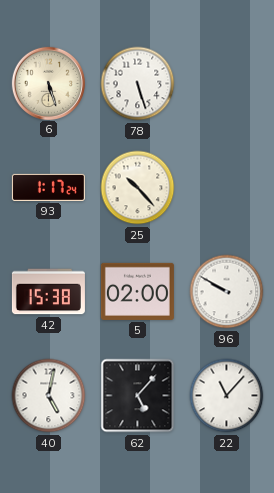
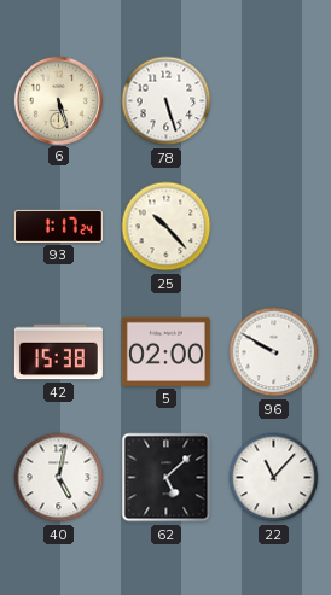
62: 5:07 -> 5:08
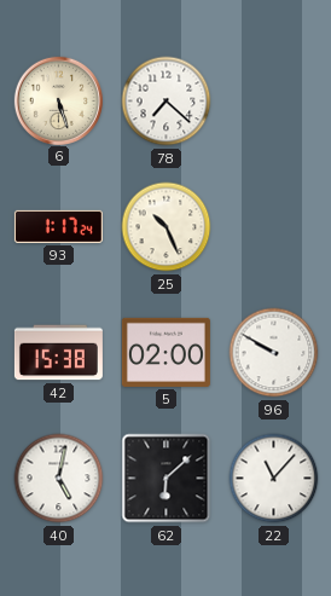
78: 5:27 -> 7:22
25: 10:23 -> 10:26
62: 5:08 -> 6:08
